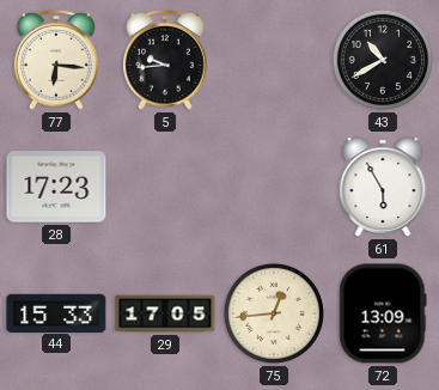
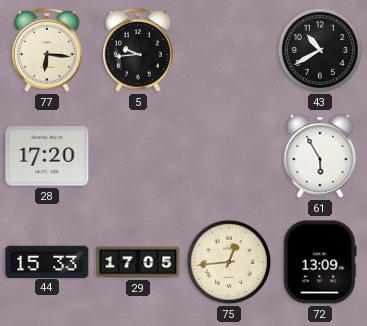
28: 17:23 -> 17:20
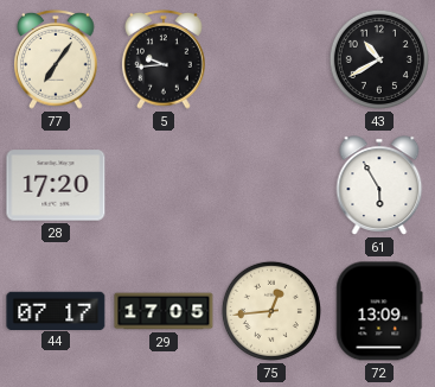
77: 6:16 -> 7:06
44: 15:33 -> 07:17
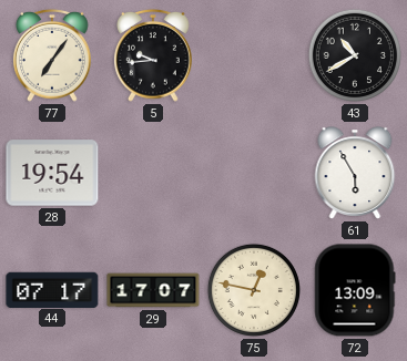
28: 17:20 -> 19:54
29: 17:05 -> 17:07
75: 12:44 -> 12:47
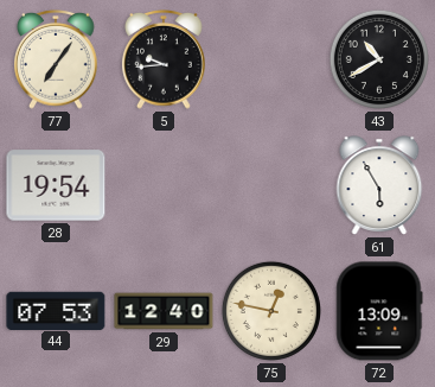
44: 07:17 -> 07:53
29: 17:07 -> 12:40
